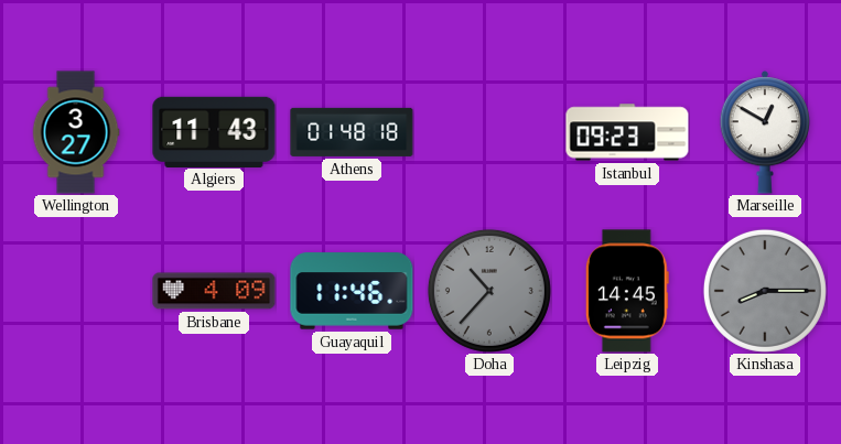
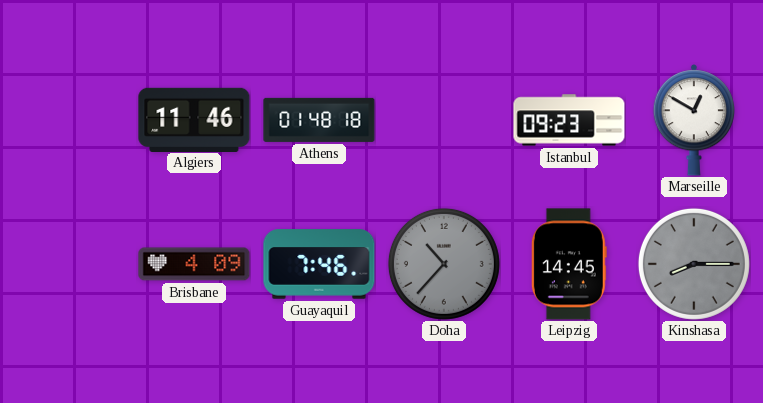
Wellington: 3:27 -> none
Algiers: 11:43 -> 11:46
Guayaquil: 11:46 -> 7:46
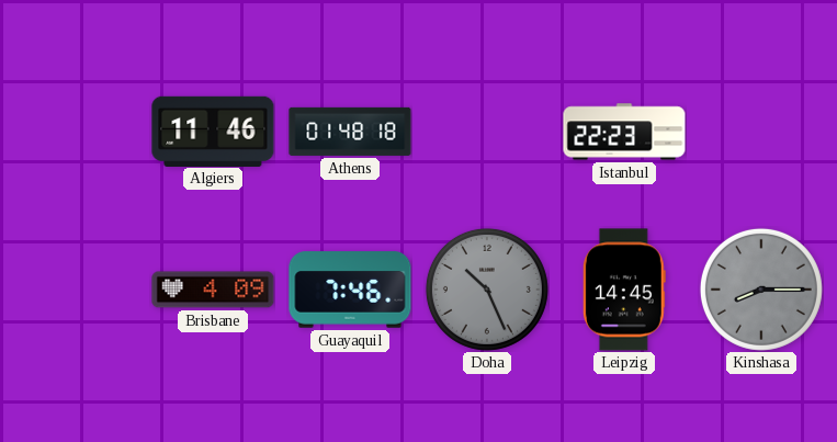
Istanbul: 09:23 -> 22:23
Marseille: 12:50 -> none
Doha: 10:37 -> 10:26
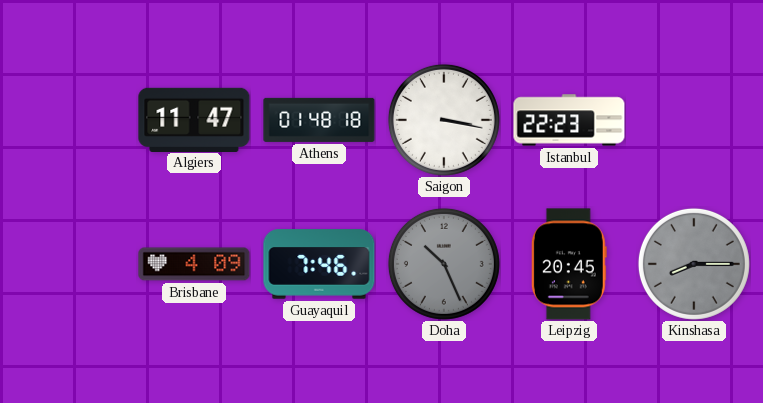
Algiers: 11:46 -> 11:47
Saigon: none -> 3:17
Leipzig: 14:45 -> 20:45
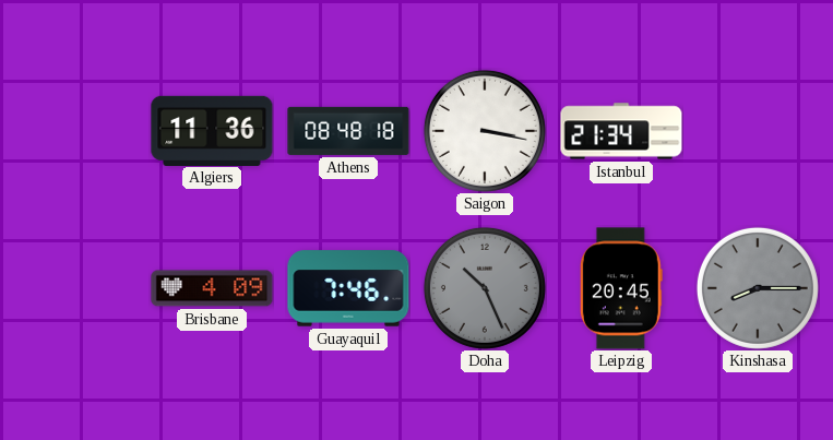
Algiers: 11:47 -> 11:36
Athens: 01:48 -> 08:48
Istanbul: 22:23 -> 21:34
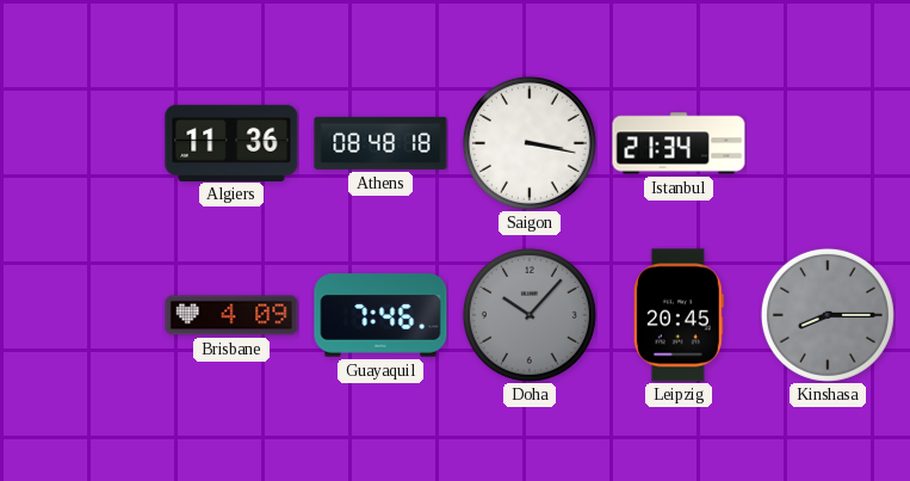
Doha: 10:26 -> 10:07
